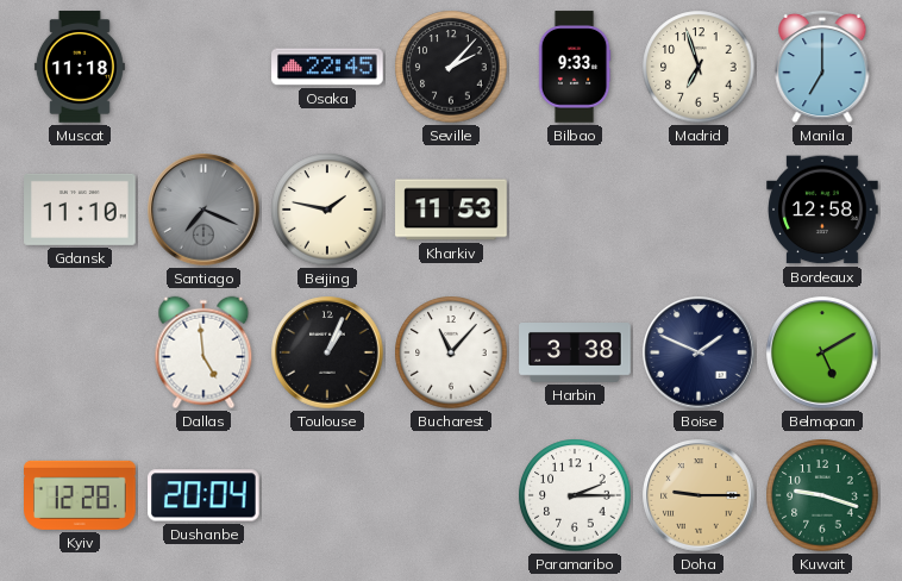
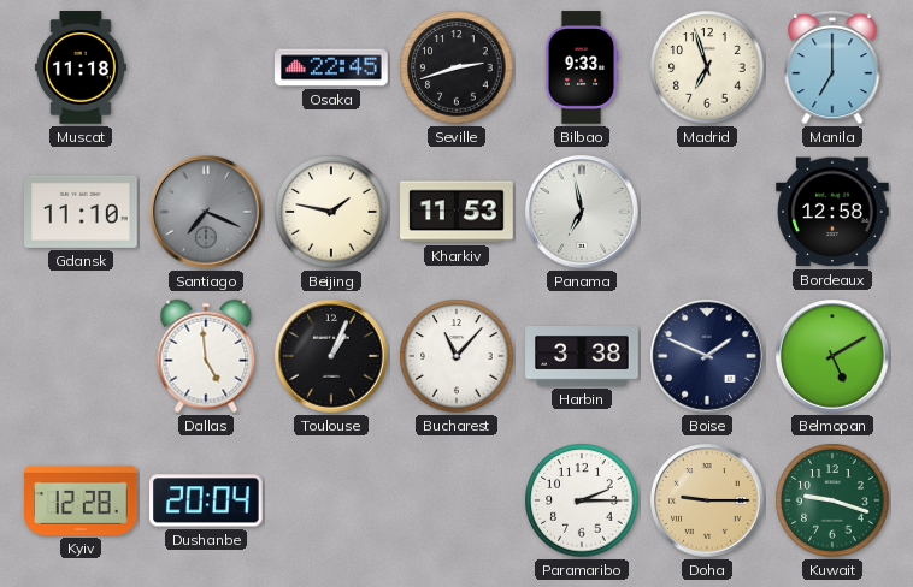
Seville: 2:07 -> 2:42
Panama: none -> 6:58
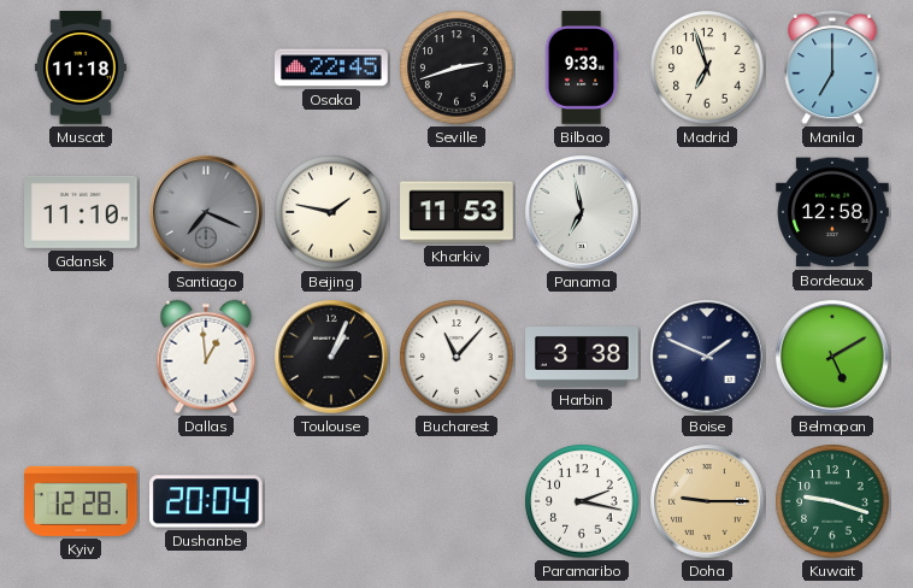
Dallas: 4:59 -> 12:59
Paramaribo: 2:15 -> 2:17
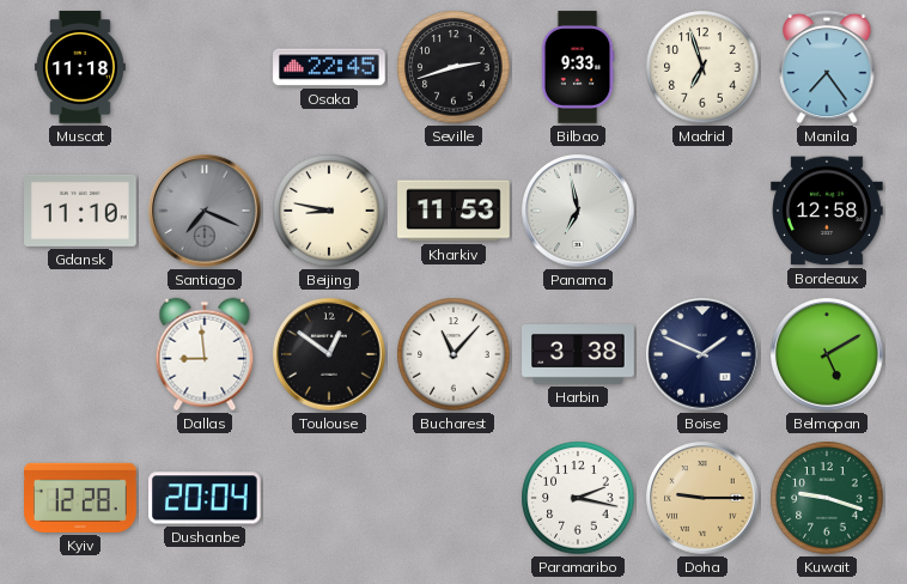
Manila: 7:00 -> 7:24
Beijing: 1:47 -> 8:47
Dallas: 12:59 -> 8:59
Toulouse: 1:04 -> 12:51
